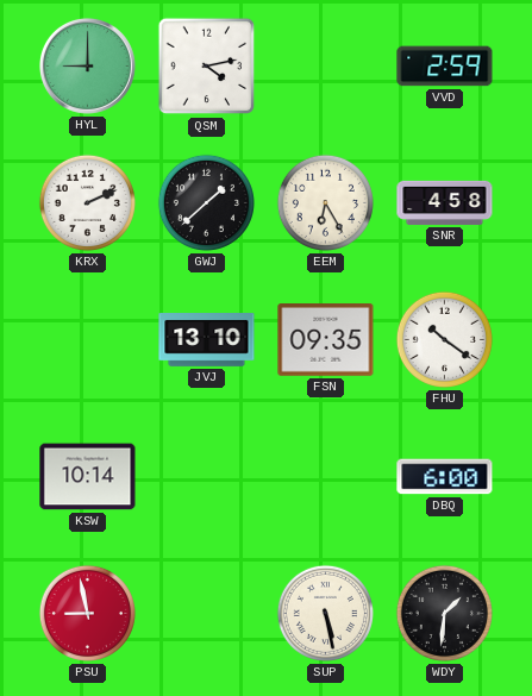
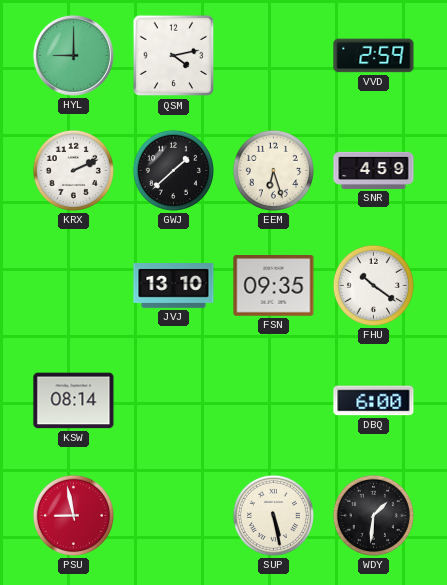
EEM: 6:25 -> 6:27
SNR: 4:58 -> 4:59
KSW: 10:14 -> 08:14
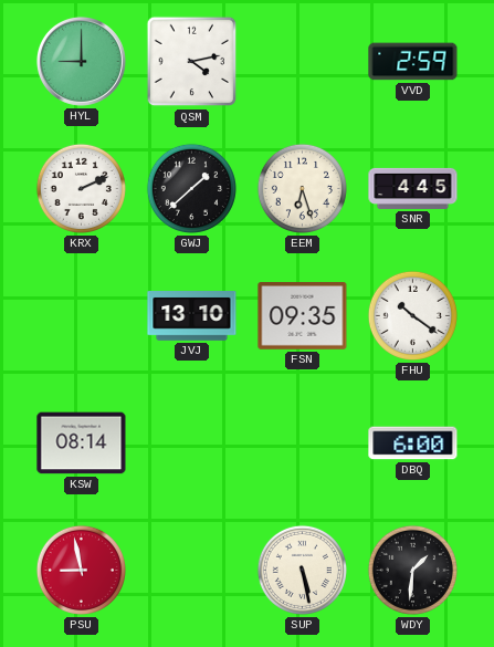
SNR: 4:59 -> 4:45
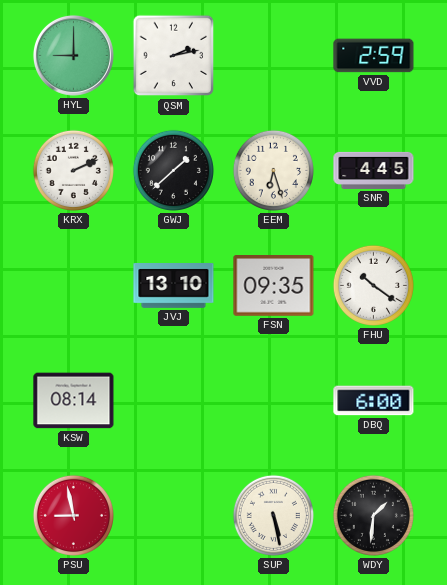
QSM: 4:13 -> 2:13
